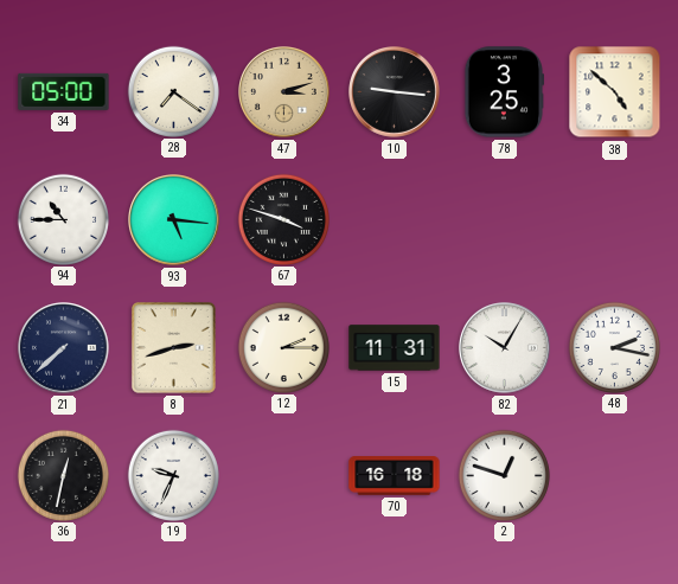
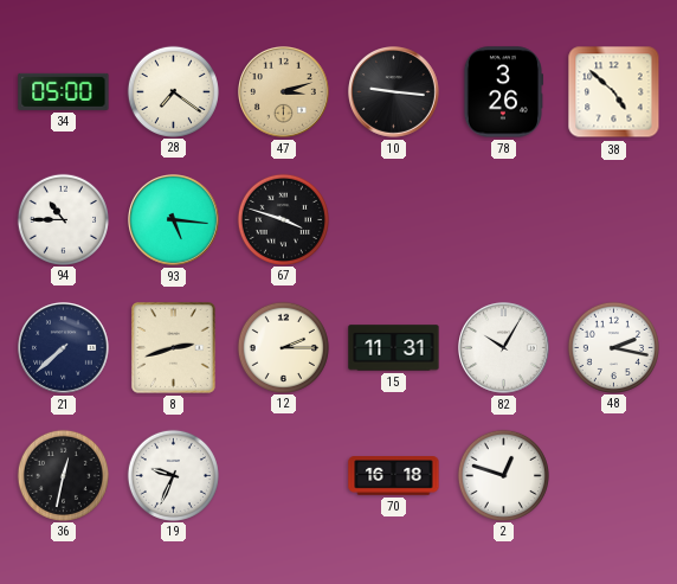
78: 3:25 -> 3:26
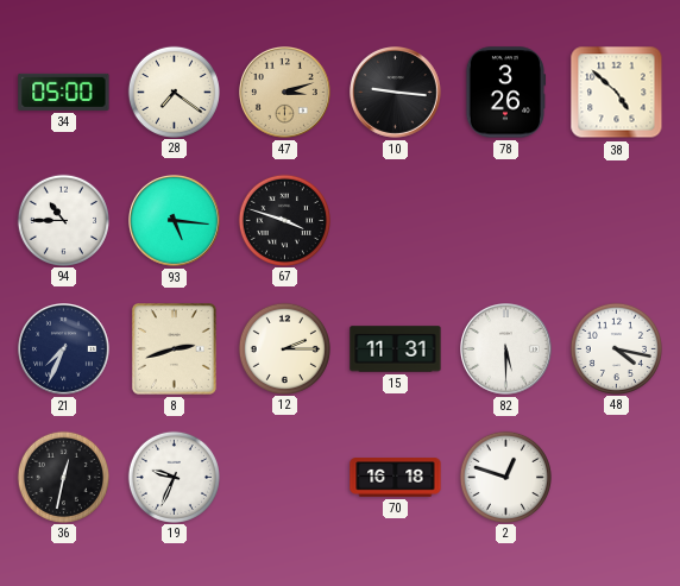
21: 7:38 -> 7:34
82: 10:05 -> 5:30
48: 2:17 -> 4:17
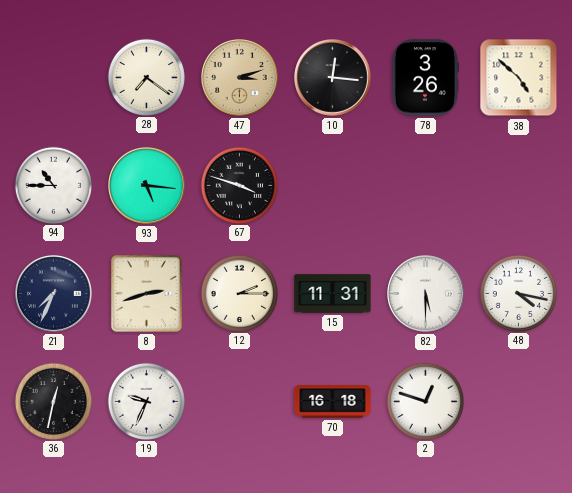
34: 05:00 -> none
10: 9:16 -> 12:16
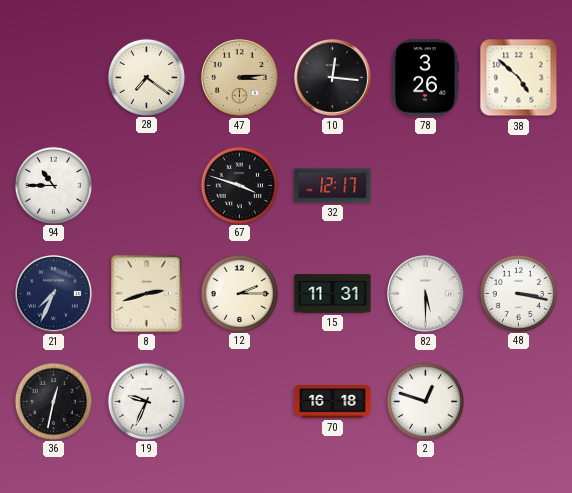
47: 3:12 -> 3:14
93: 5:16 -> none
32: none -> 12:17
48: 4:17 -> 3:17
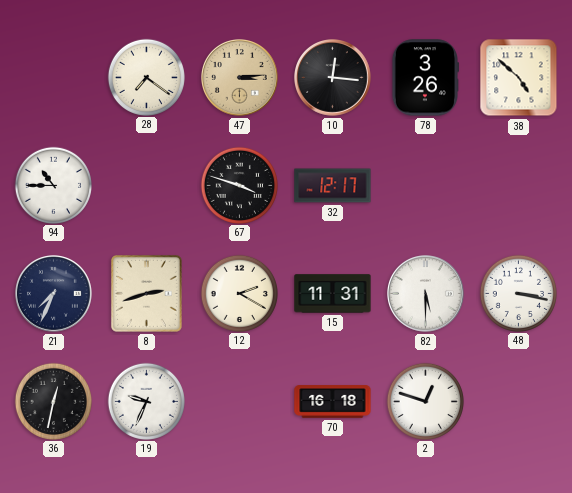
12: 2:15 -> 2:20
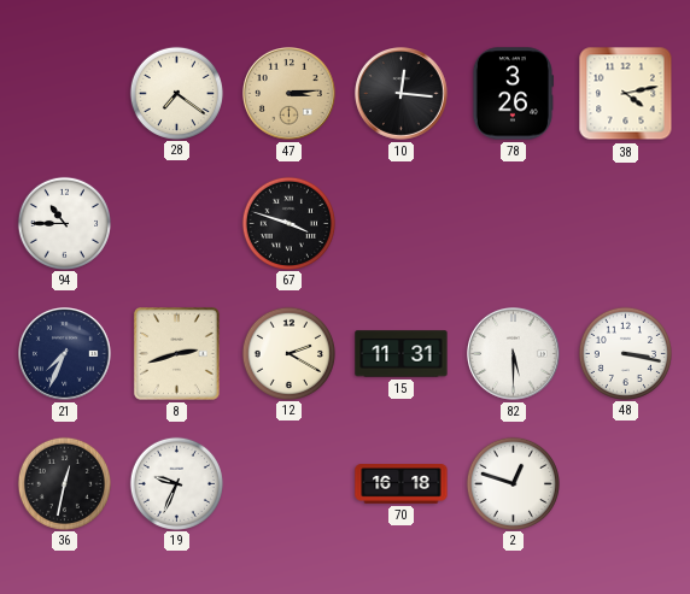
38: 4:52 -> 4:13
32: 12:17 -> none
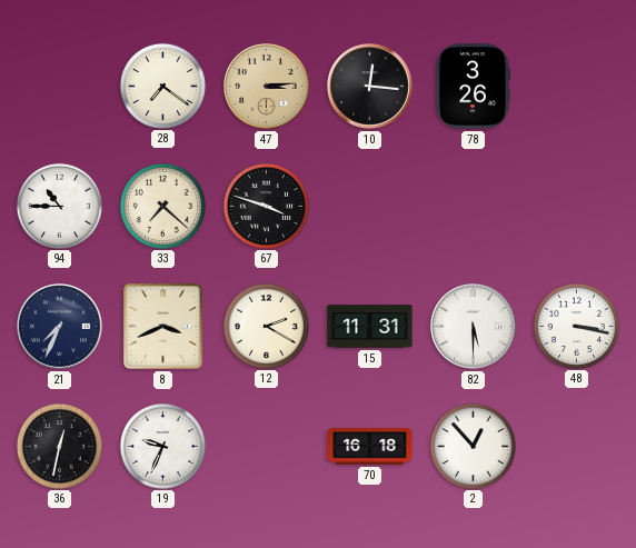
38: 4:13 -> none
33: none -> 7:22
8: 2:42 -> 3:41
2: 12:48 -> 12:53
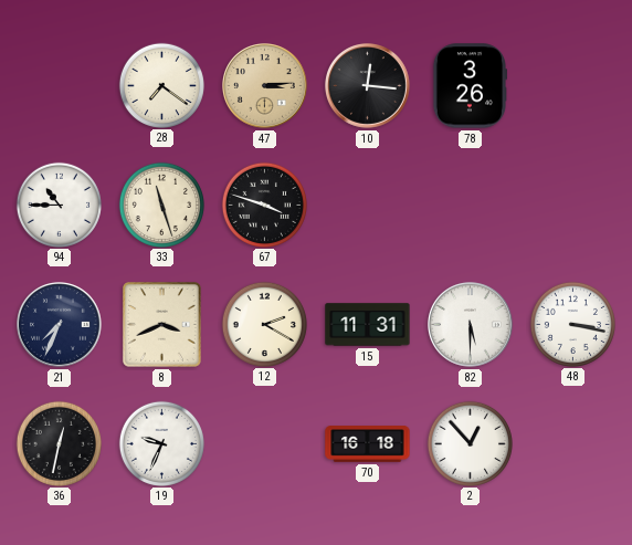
33: 7:22 -> 11:27
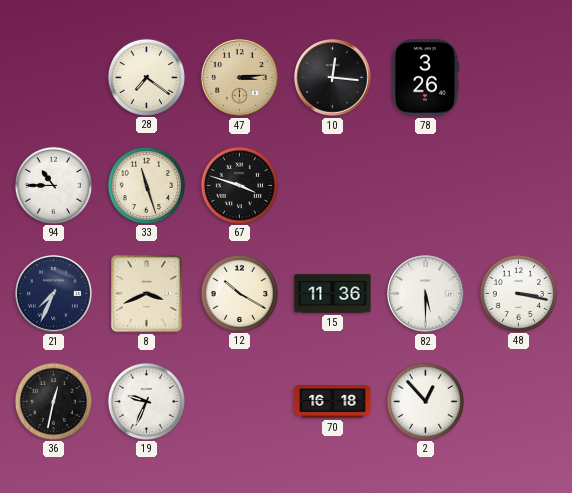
12: 2:20 -> 10:20
15: 11:31 -> 11:36
